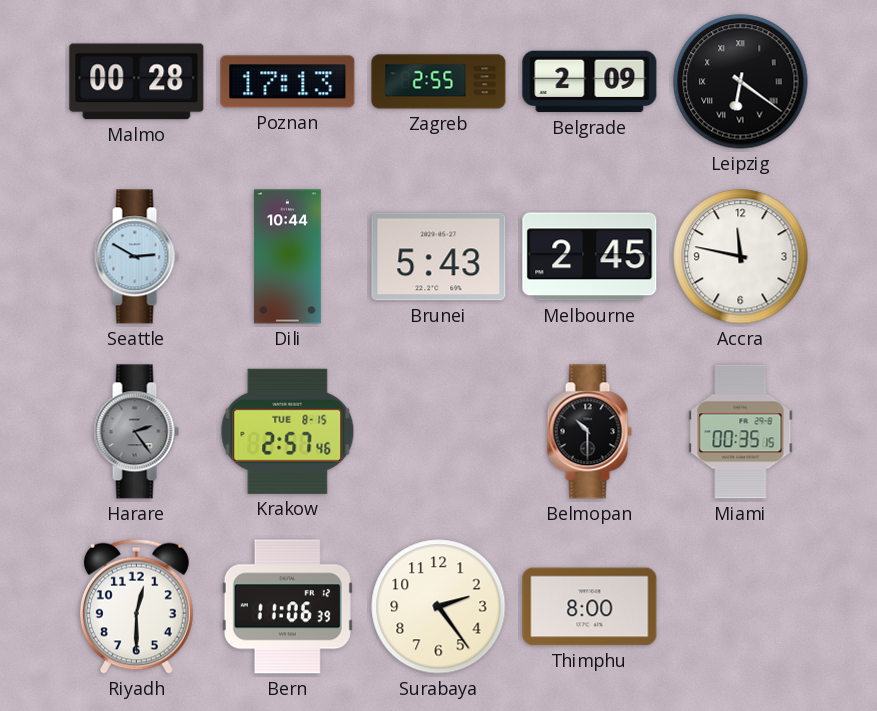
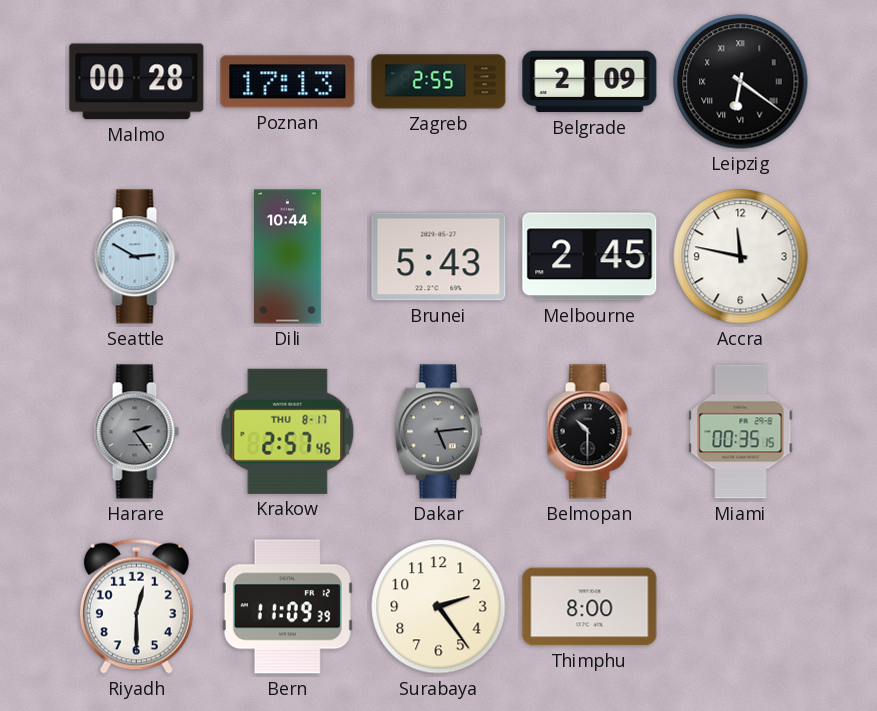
Krakow date: TUE 8-15 -> THU 8-17
Dakar: none -> 5:14
Bern: 11:06 -> 11:09
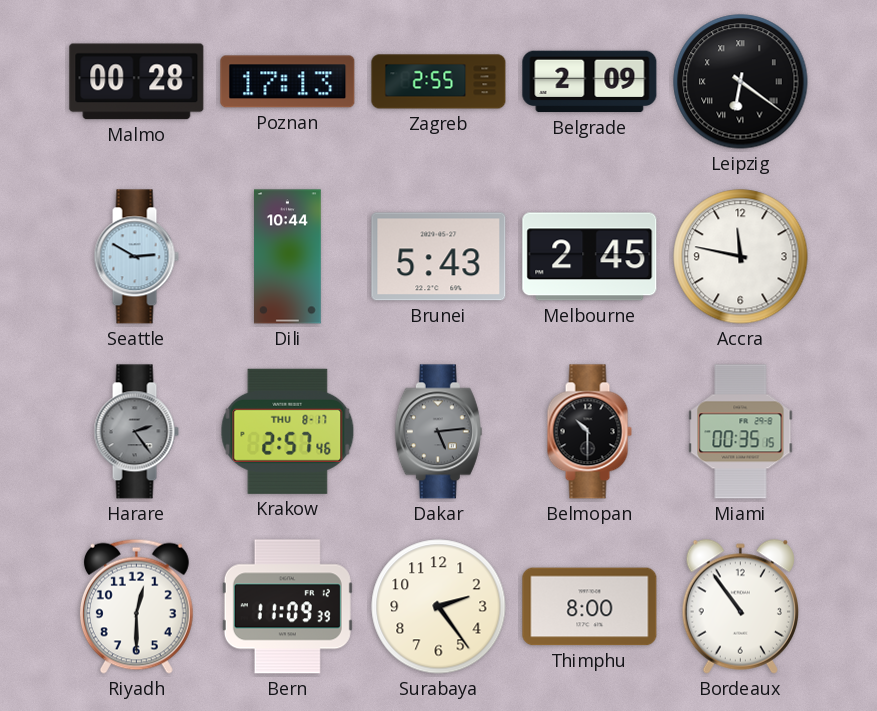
Bordeaux: none -> 10:54
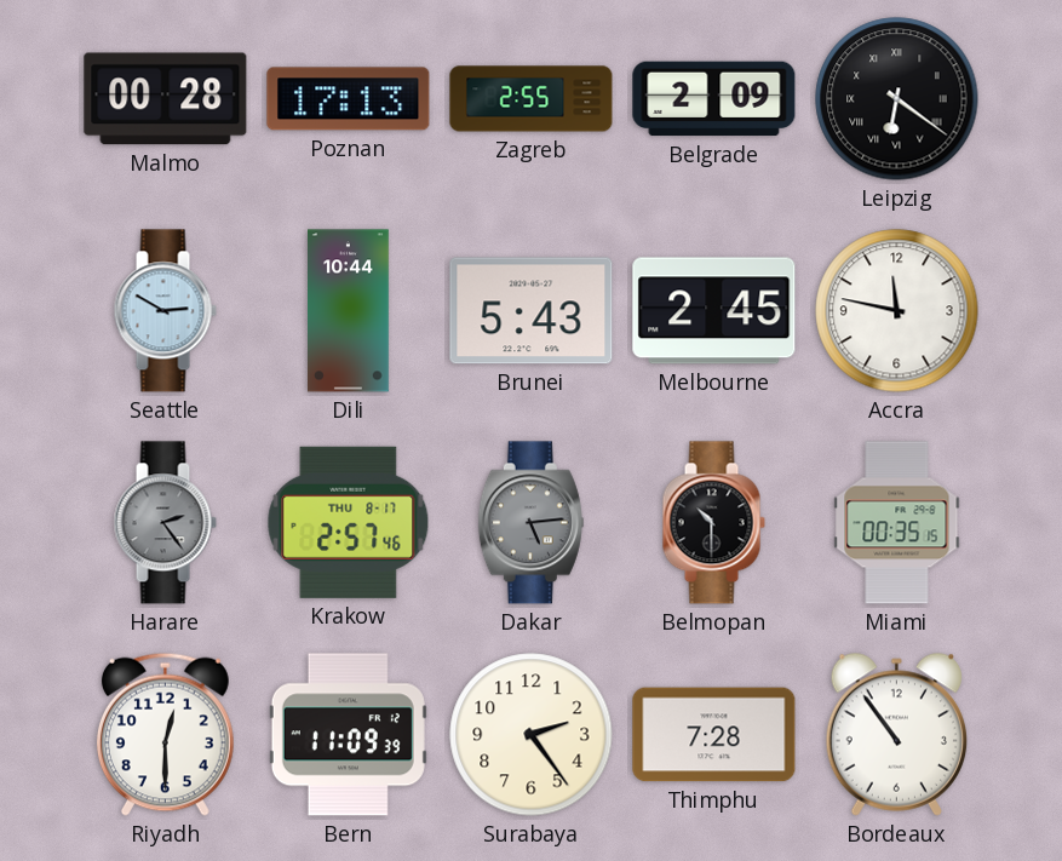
Thimphu: 8:00 -> 7:28
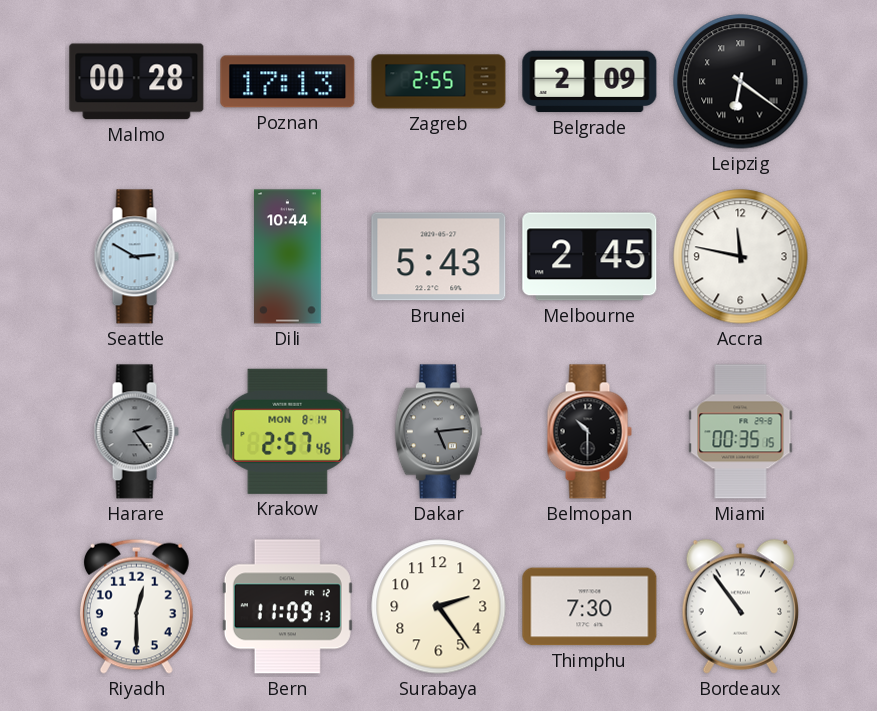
Krakow date: THU 8-17 -> MON 8-14
Bern: 11:09:39 -> 11:09:13
Thimphu: 7:28 -> 7:30
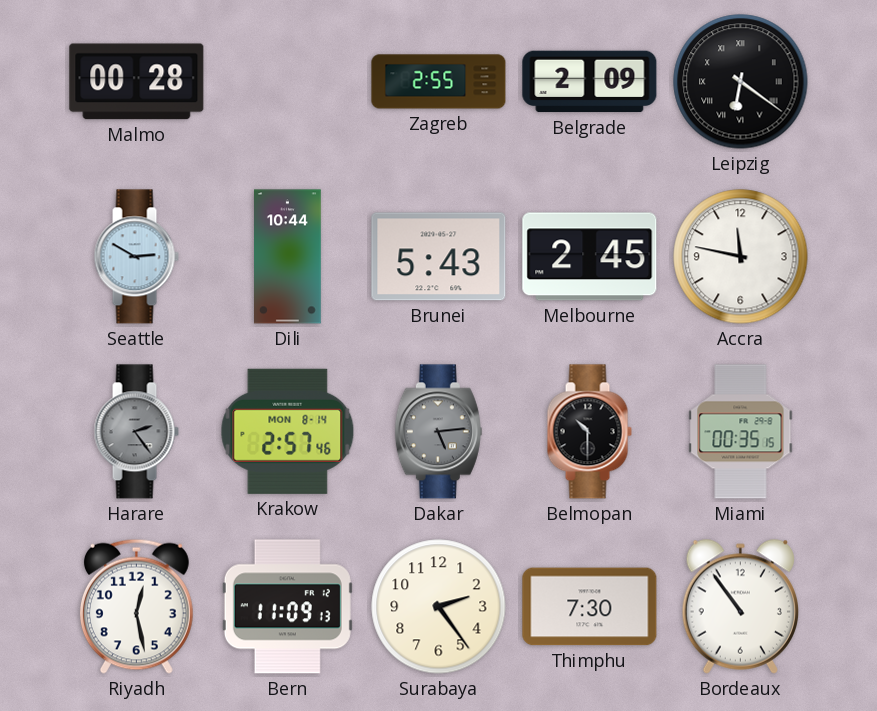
Poznan: 17:13 -> none
Riyadh: 12:30 -> 12:28
